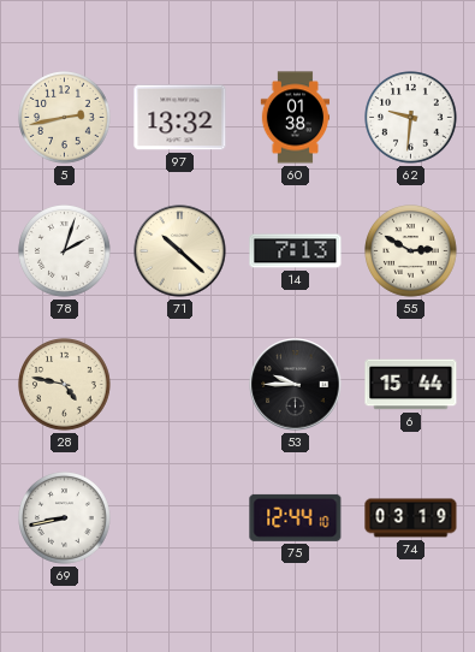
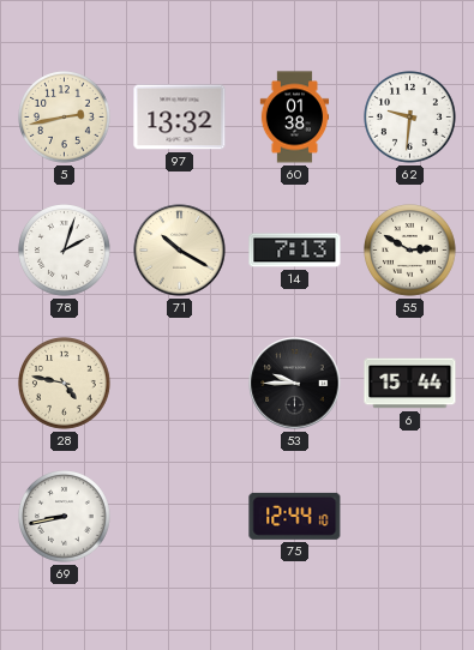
71: 10:22 -> 10:20
74: 03:19 -> none
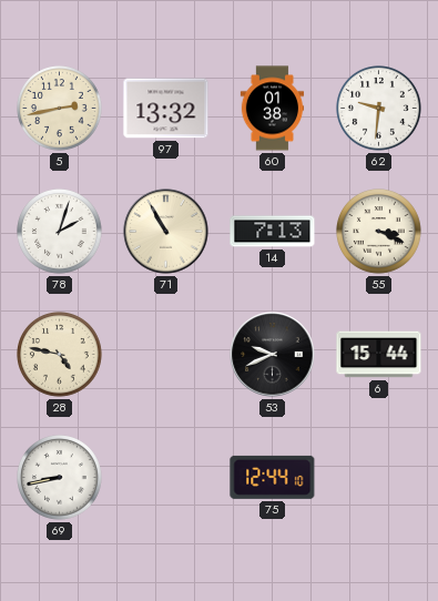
71: 10:20 -> 10:55
55: 2:50 -> 3:19
53: 9:45 -> 9:41
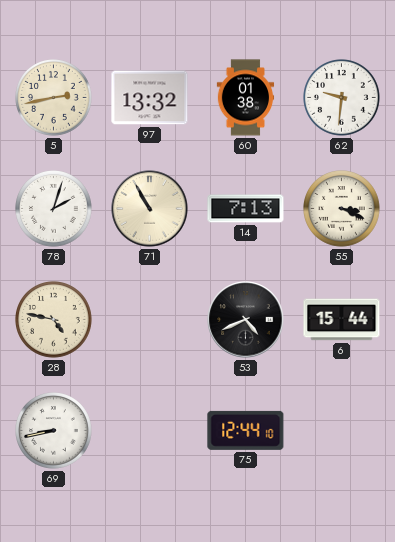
53: 9:41 -> 4:41
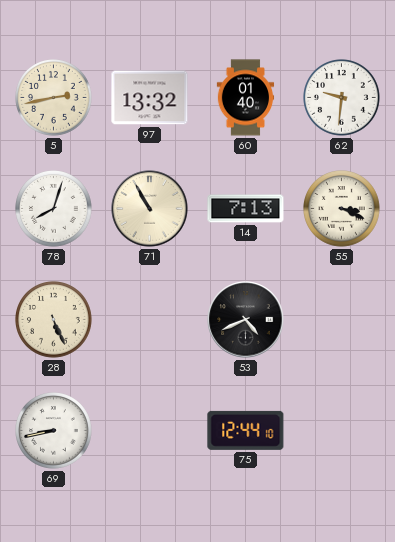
60: 01:38 -> 01:40
78: 2:03 -> 8:03
28: 4:47 -> 5:26
6: 15:44 -> none
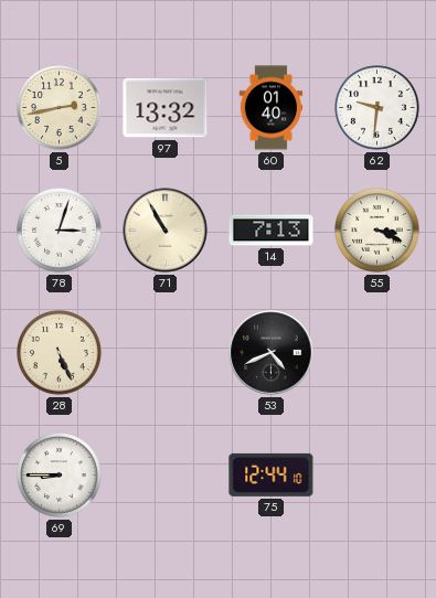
78: 8:03 -> 3:03
69: 8:43 -> 8:45
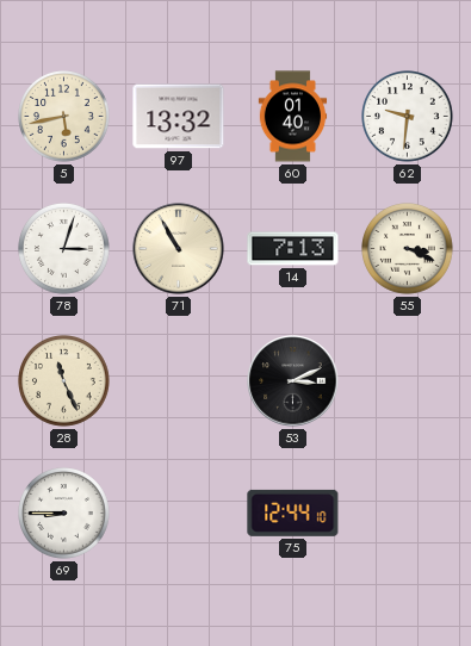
5: 2:43 -> 5:43
28: 5:26 -> 11:26
53: 4:41 -> 3:11
